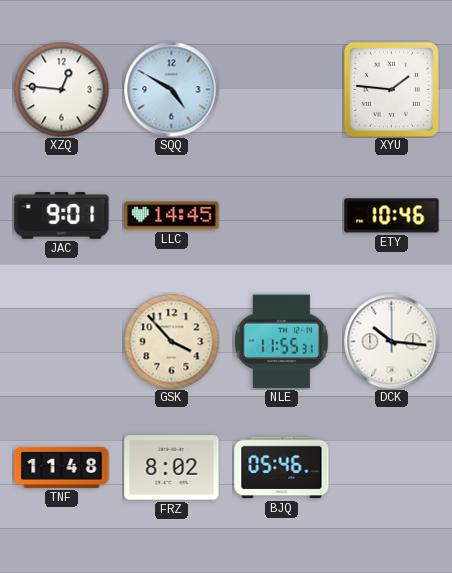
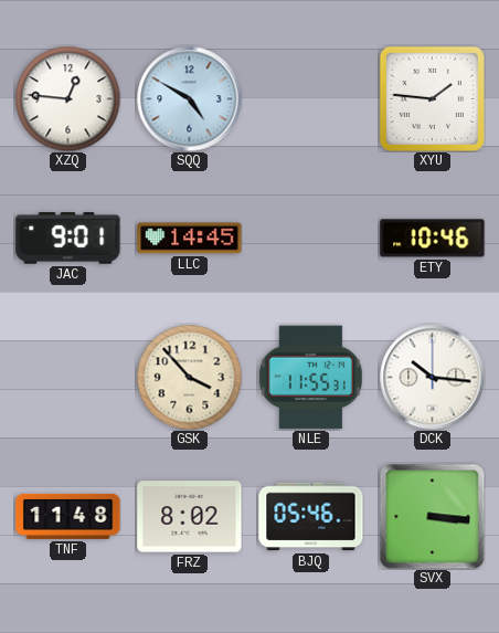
SVX: none -> 3:16
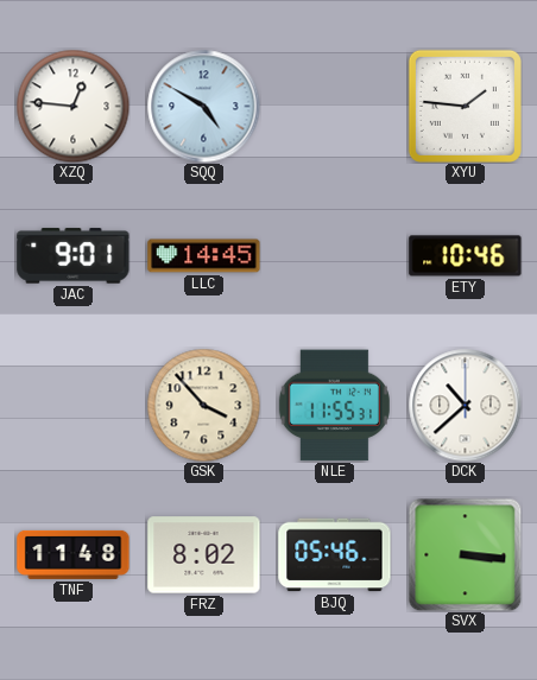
DCK: 10:16 -> 10:38
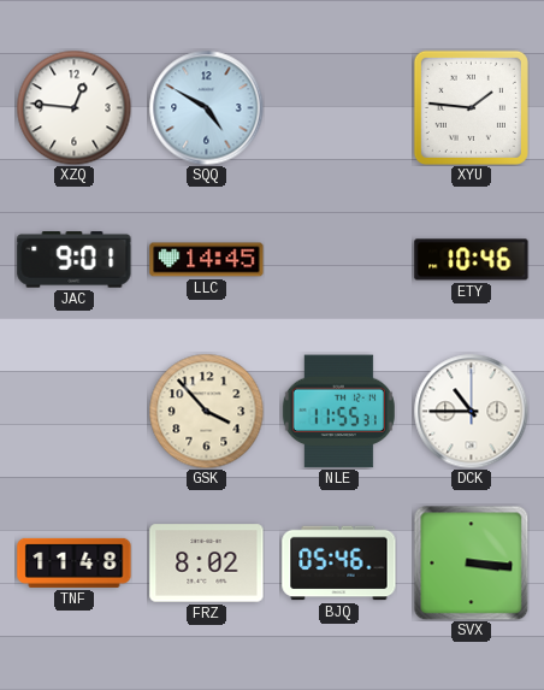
DCK: 10:38 -> 10:45
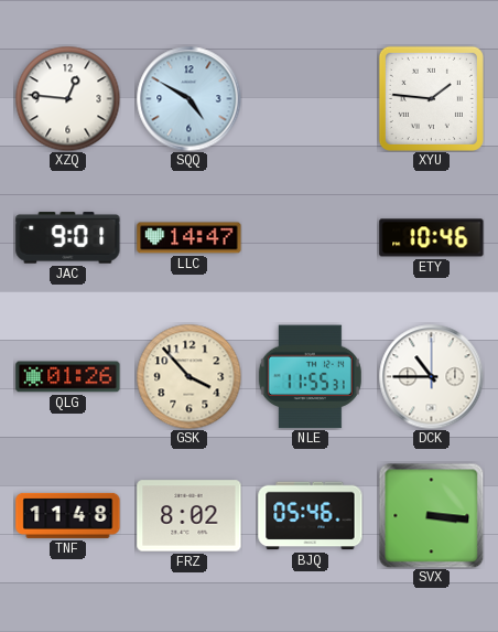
LLC: 14:45 -> 14:47
QLG: none -> 01:26
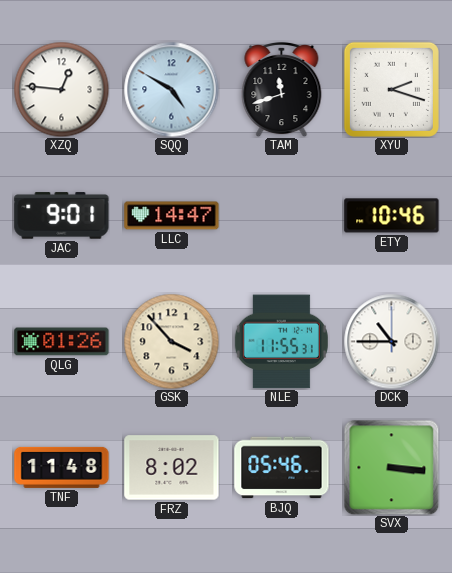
TAM: none -> 11:42
XYU: 1:46 -> 2:18
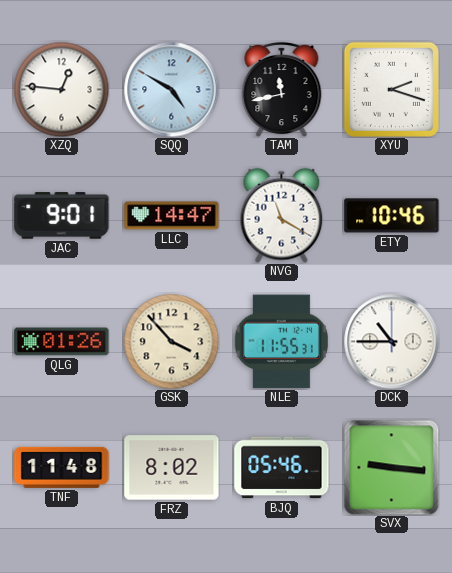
TAM: 11:42 -> 11:43
NVG: none -> 11:20
SVX: 3:16 -> 9:16
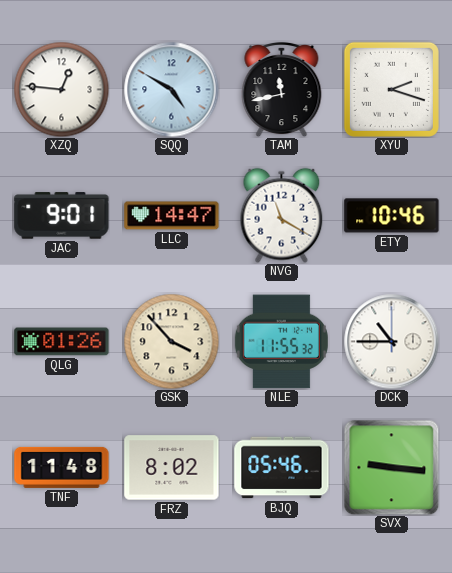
NLE: 11:55:31 -> 11:55:32
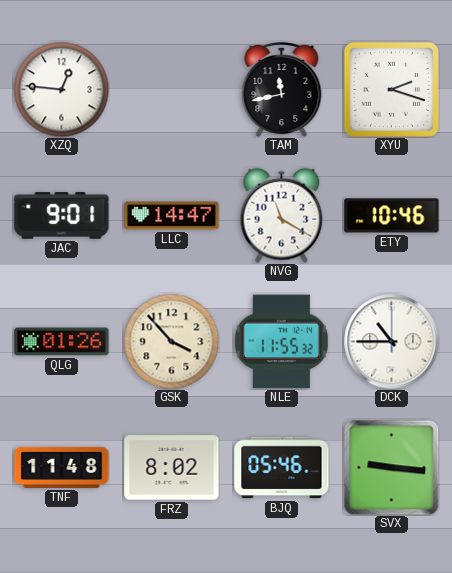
SQQ: 4:50 -> none
